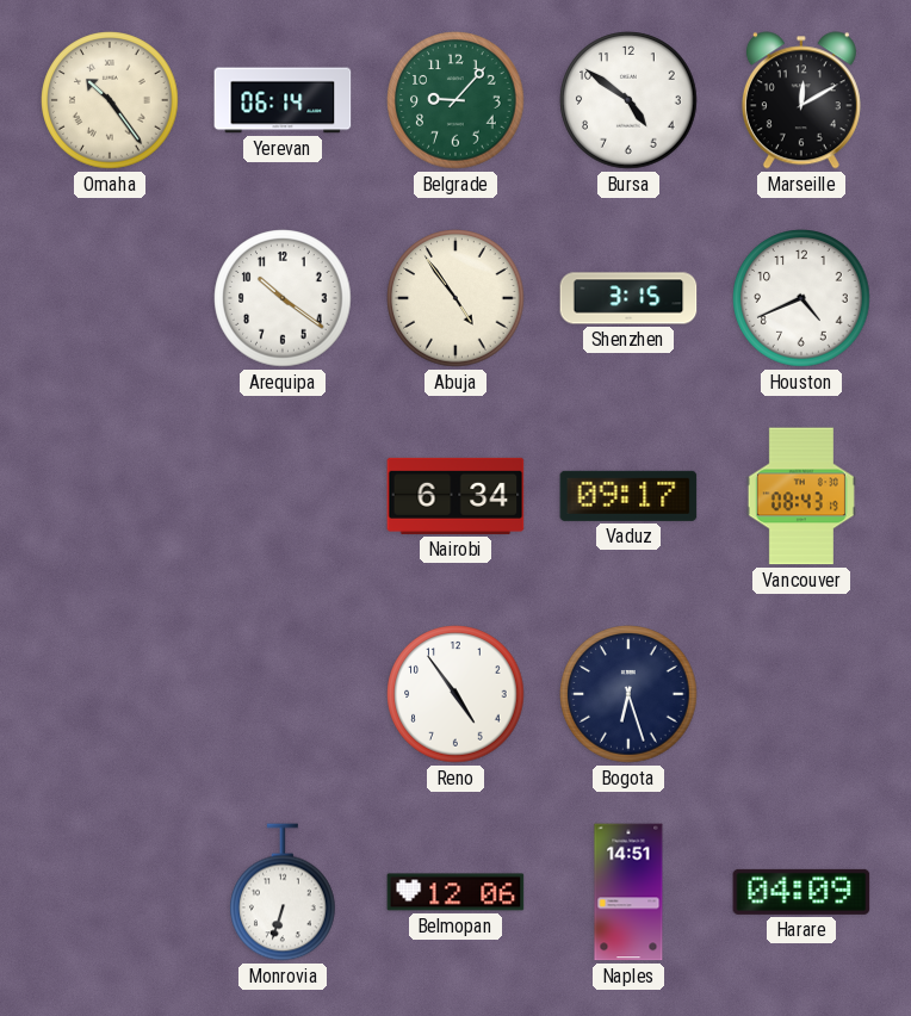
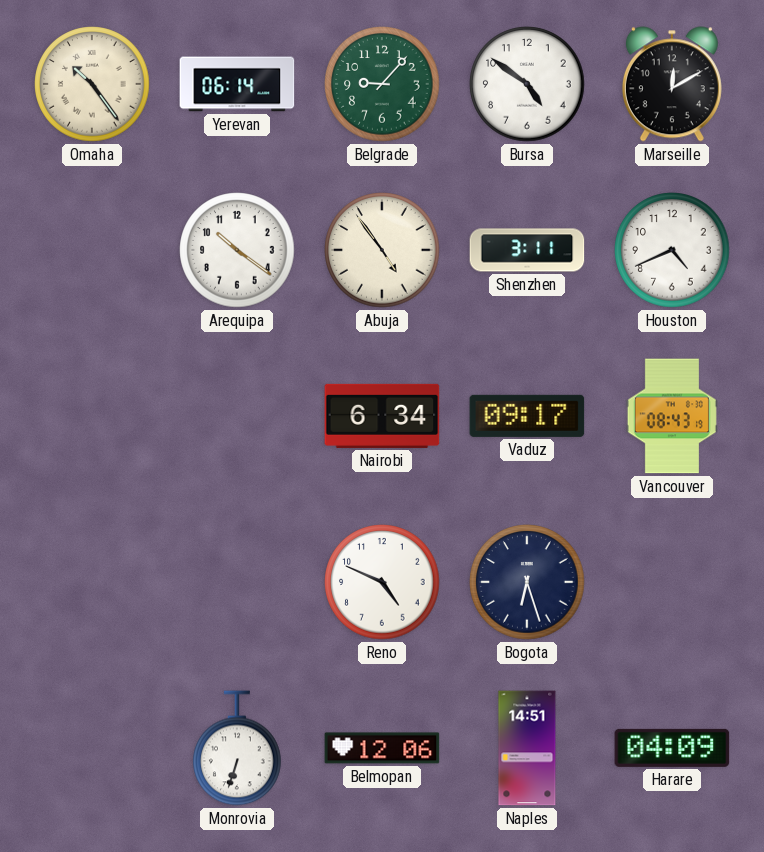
Shenzhen: 3:15 -> 3:11
Reno: 4:54 -> 4:49
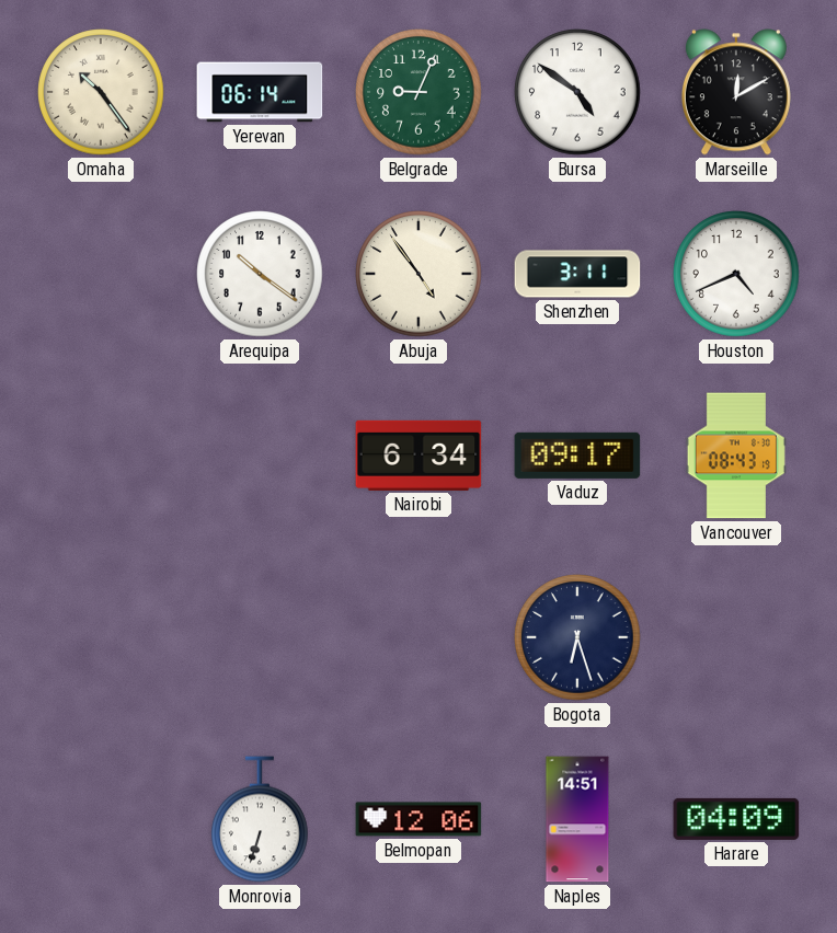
Belgrade: 9:07 -> 9:04
Reno: 4:49 -> none
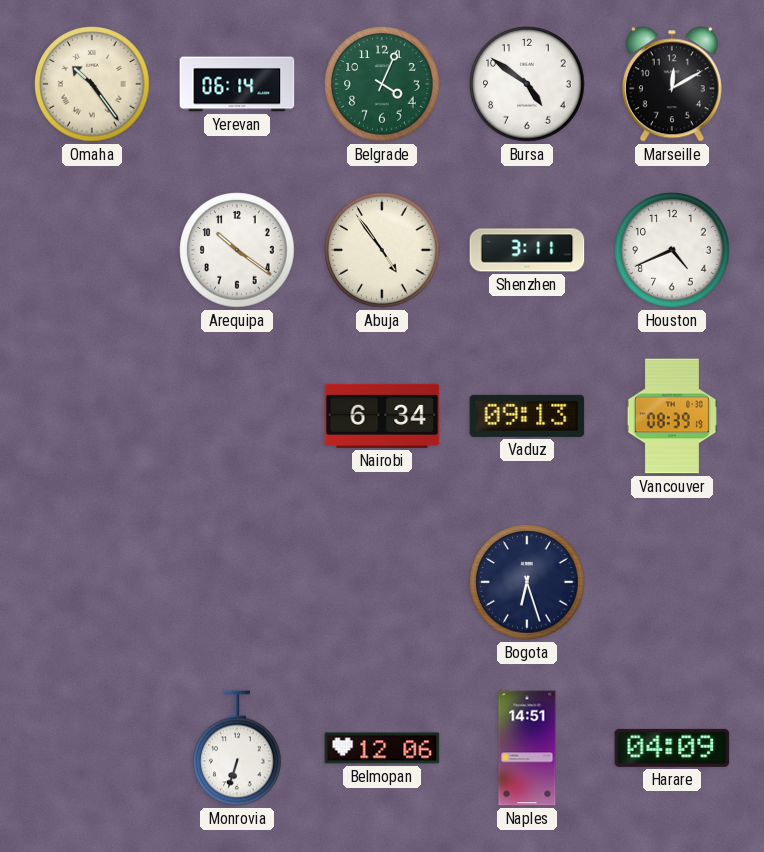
Belgrade: 9:04 -> 4:04
Vaduz: 09:17 -> 09:13
Vancouver: 08:43 -> 08:39
